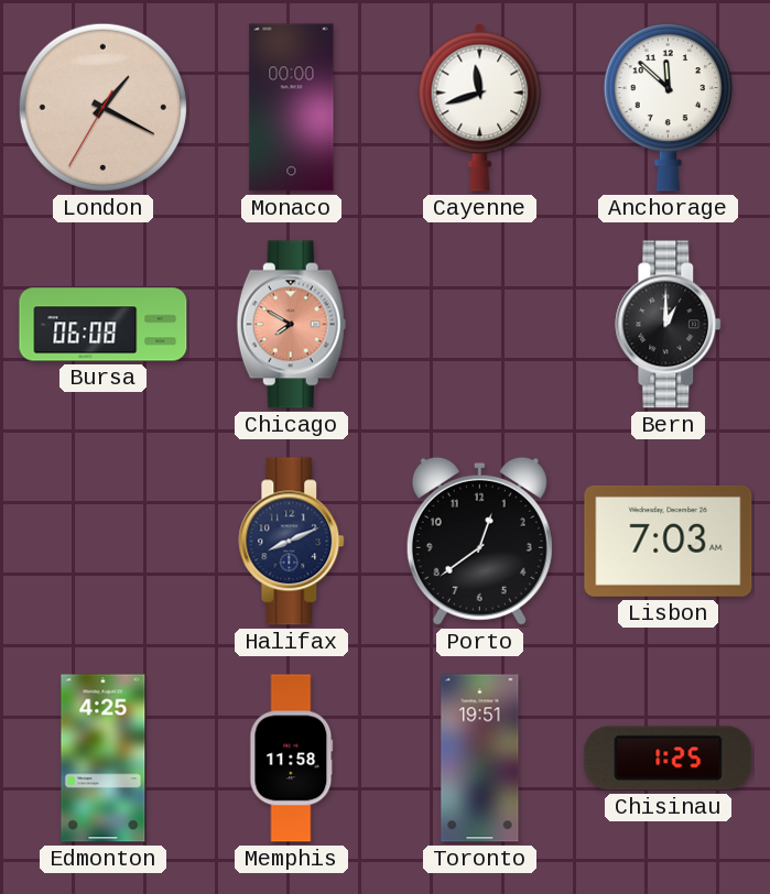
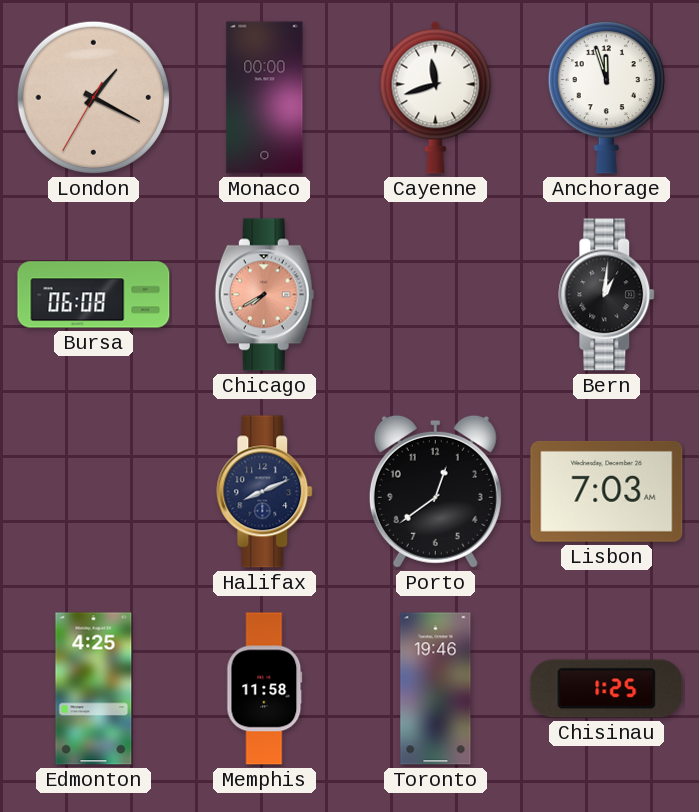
Anchorage: 11:52 -> 11:57
Chicago: 7:50 -> 7:40
Bern: 1:00 -> 1:01
Toronto: 19:51 -> 19:46
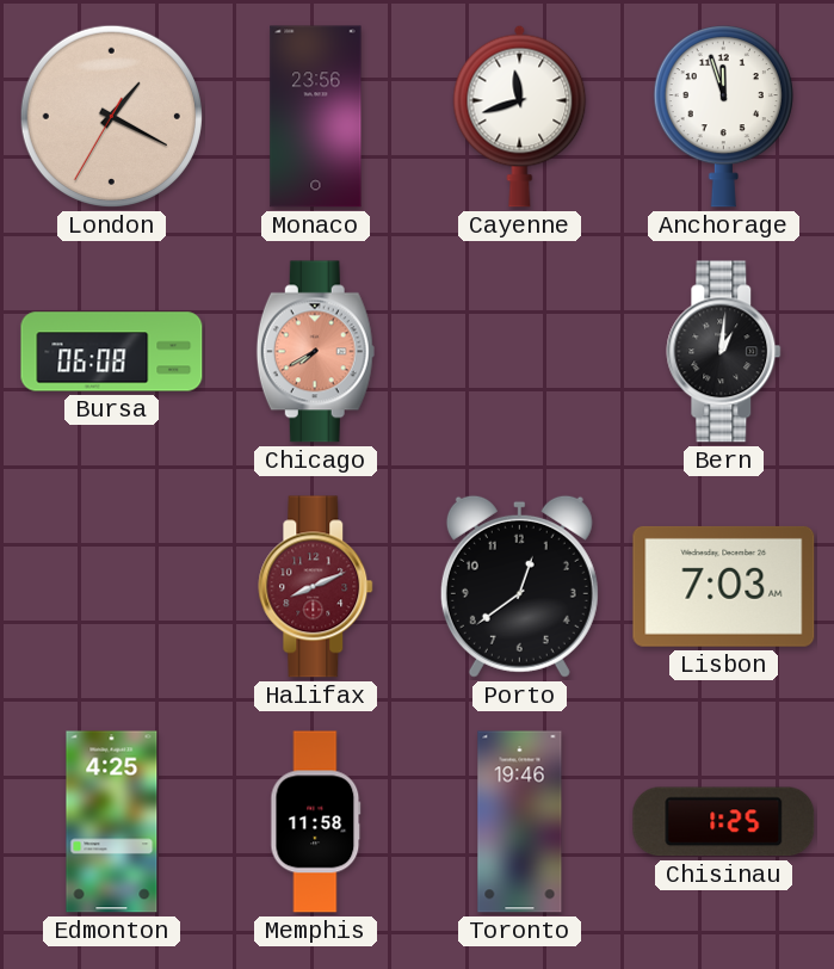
Monaco: 00:00 -> 23:56
Halifax dial: navy -> burgundy
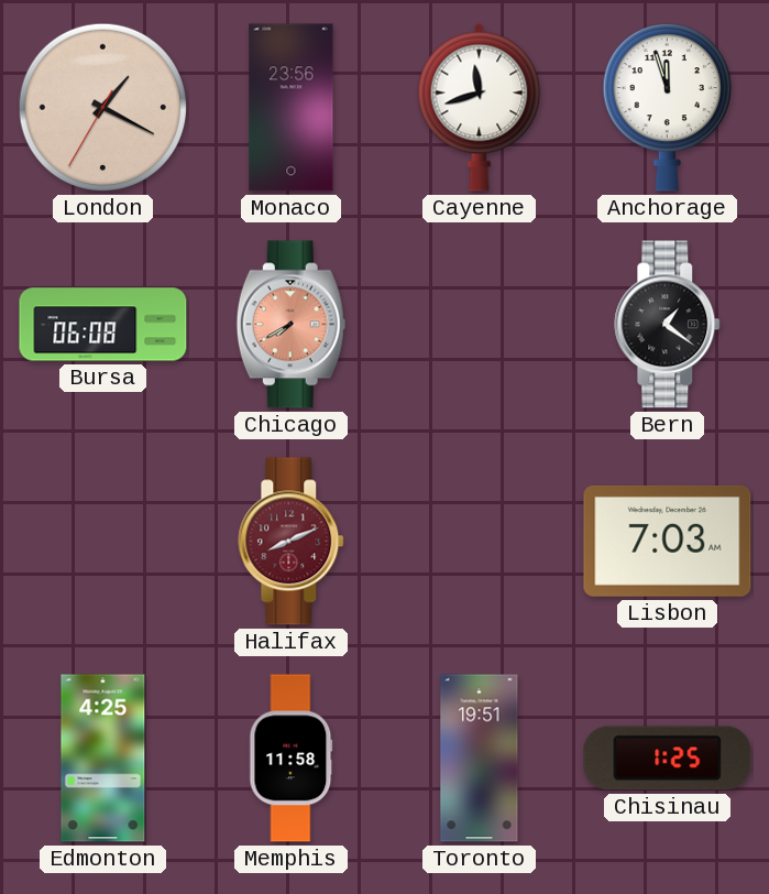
Bern: 1:01 -> 1:21
Porto: 12:39 -> none
Toronto: 19:46 -> 19:51
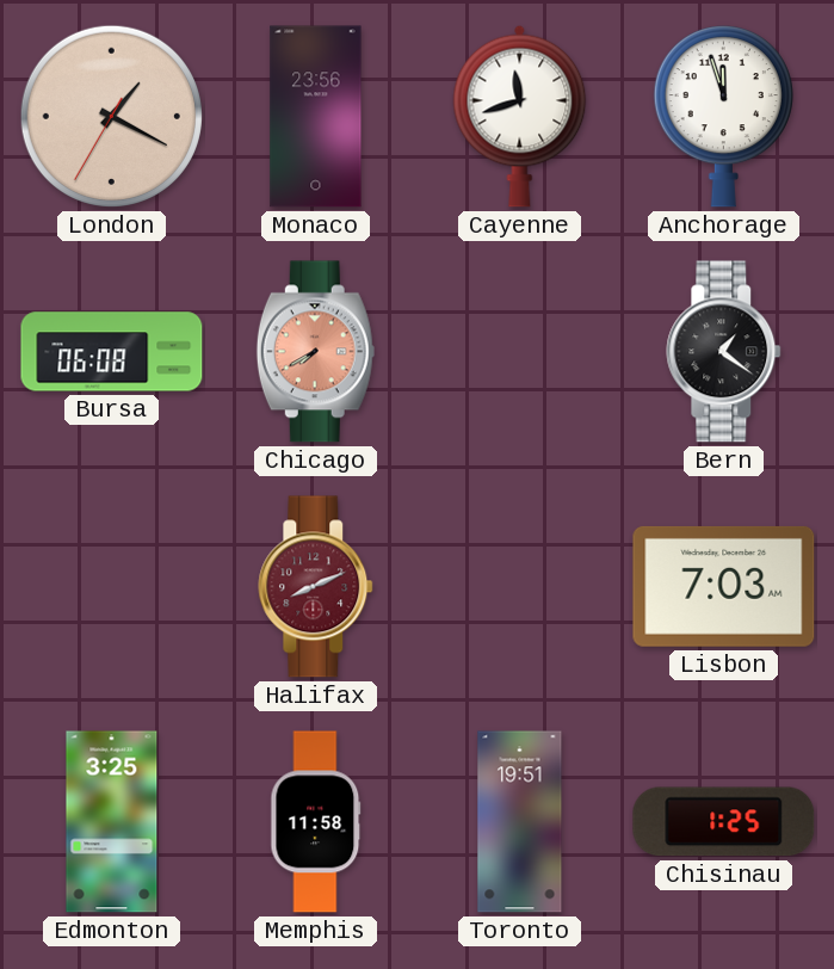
Edmonton: 4:25 -> 3:25
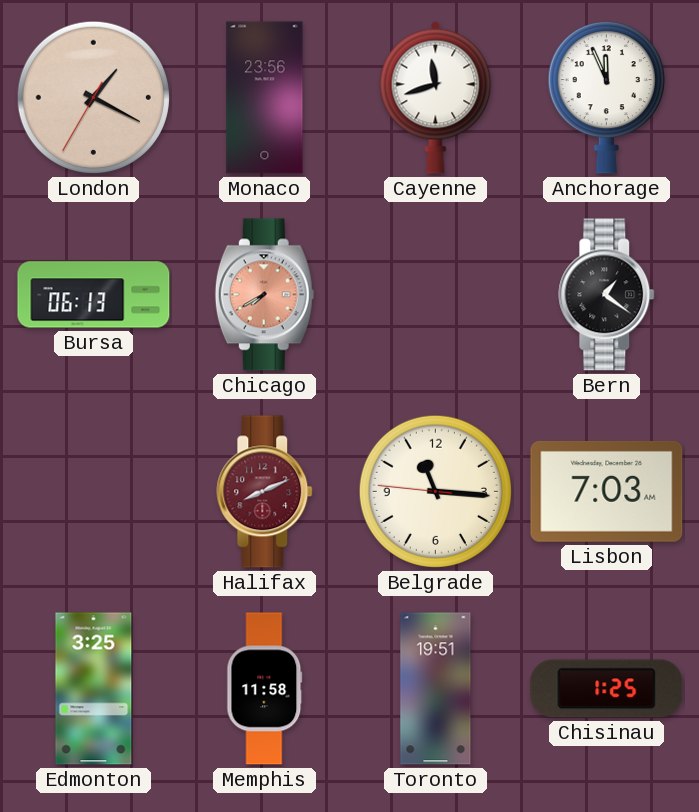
Anchorage: 11:57 -> 11:56
Bursa: 06:08 -> 06:13
Belgrade: none -> 11:15
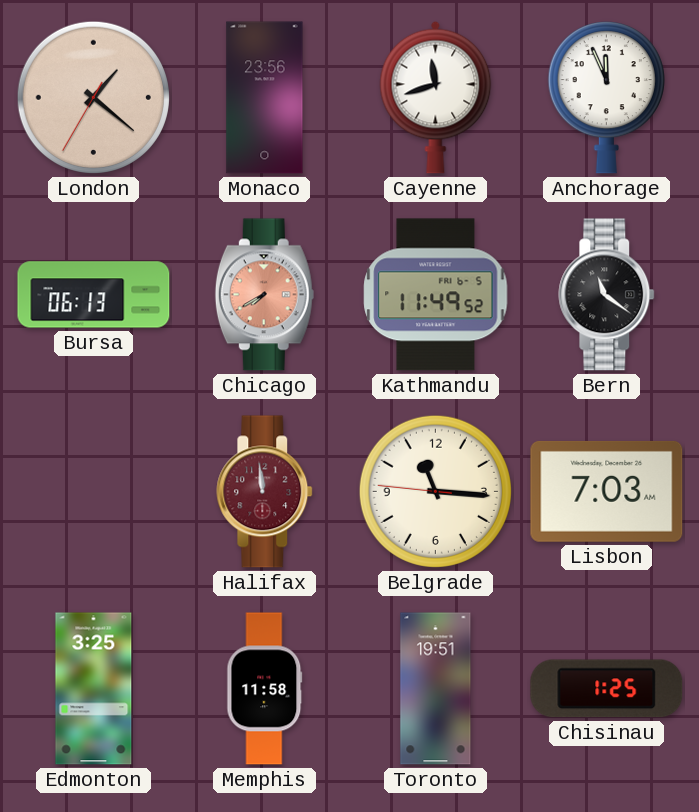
London: 1:19 -> 1:21
Kathmandu: none -> 11:49
Bern: 1:21 -> 11:21
Halifax: 8:11 -> 11:59
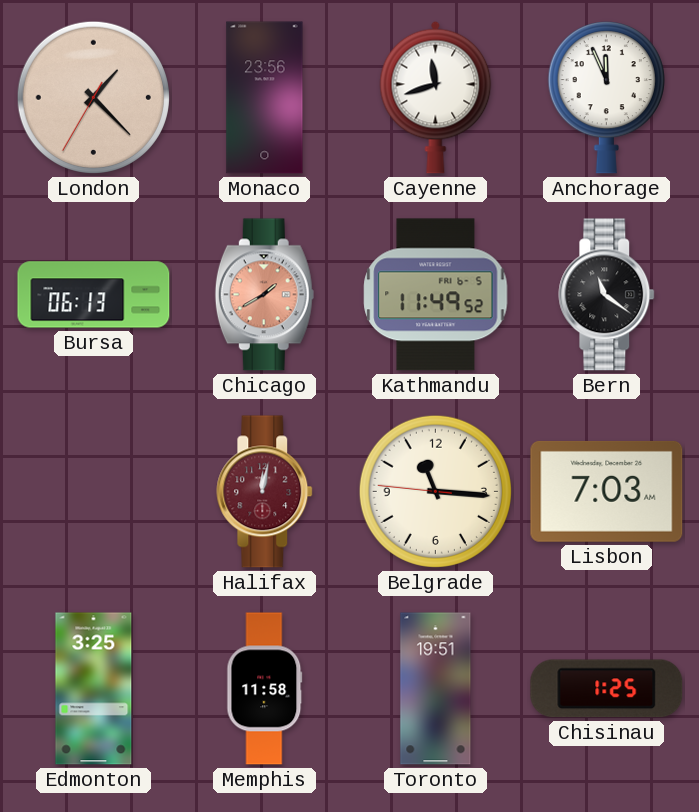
London: 1:21 -> 1:22
Chicago: 7:40 -> 1:40
Halifax: 11:59 -> 12:02
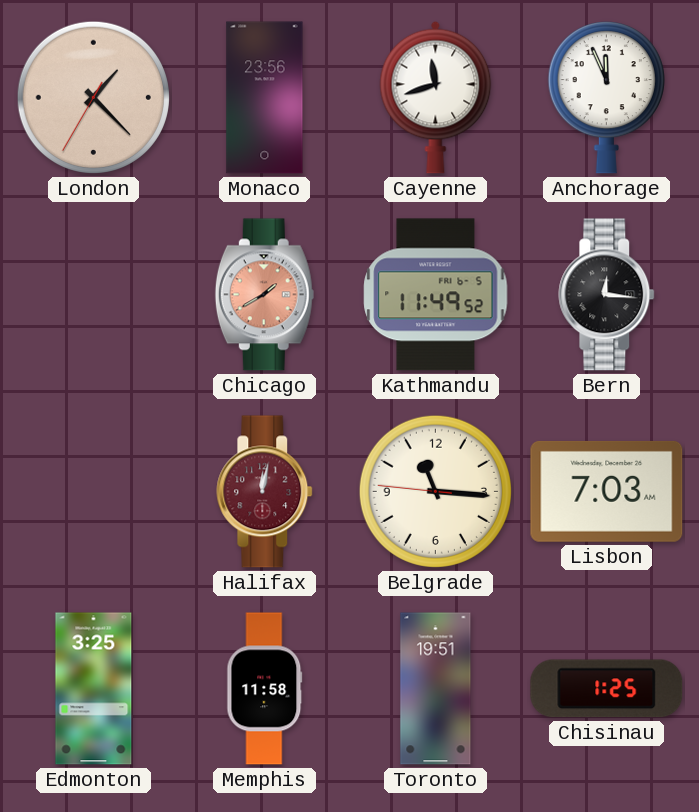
Bursa: 06:13 -> none
Bern: 11:21 -> 12:16
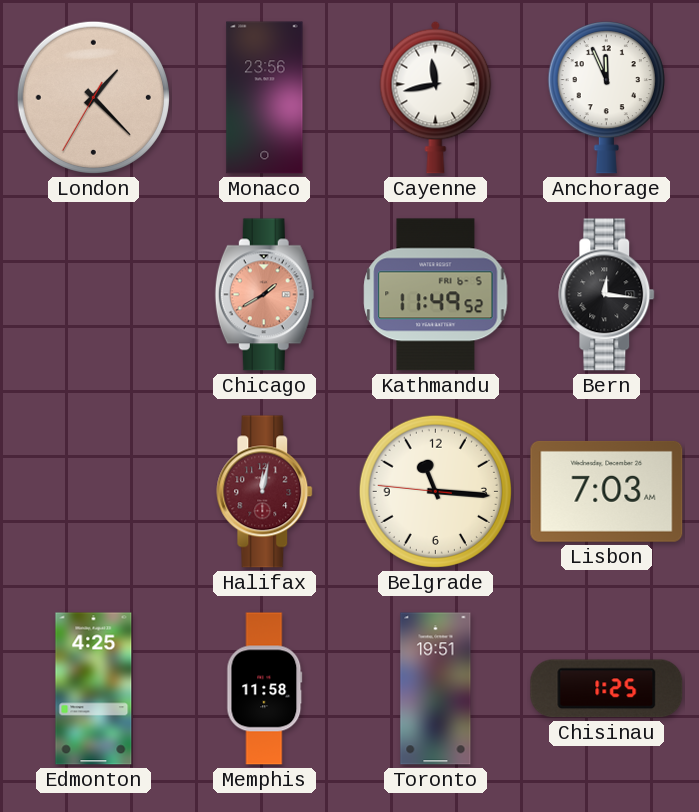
Cayenne: 11:42 -> 11:43
Edmonton: 3:25 -> 4:25
